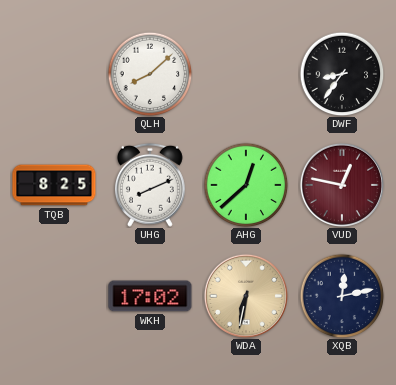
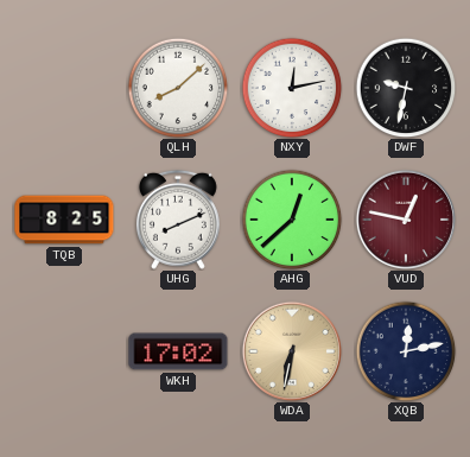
NXY: none -> 12:13
DWF: 8:36 -> 9:32
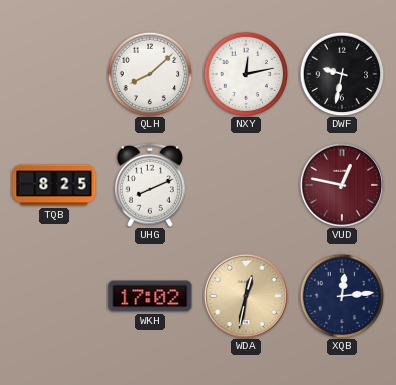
AHG: 12:38 -> none
WDA: 6:32 -> 12:32
XQB: 12:13 -> 12:14
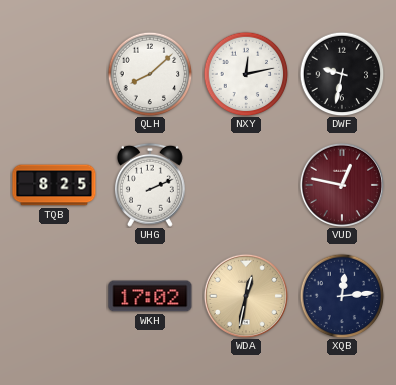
UHG: 8:11 -> 2:11
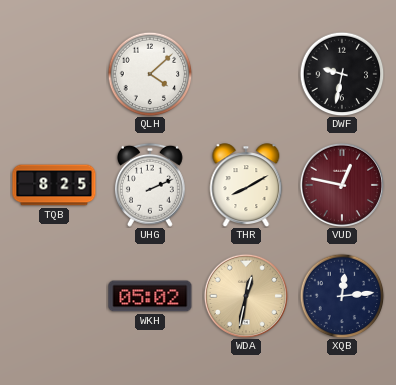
QLH: 8:08 -> 4:08
NXY: 12:13 -> none
THR: none -> 8:10
WKH: 17:02 -> 05:02
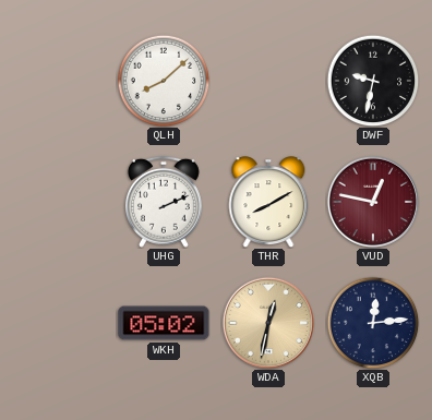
QLH: 4:08 -> 8:08
TQB: 8:25 -> none
